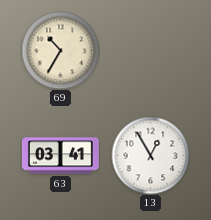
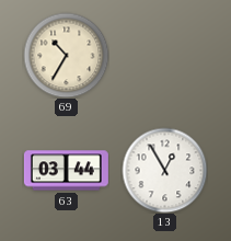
63: 03:41 -> 03:44
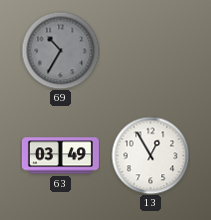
69 dial: cream -> grey
63: 03:44 -> 03:49
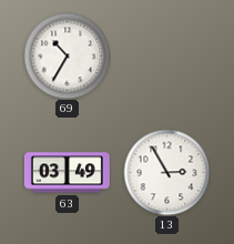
69 dial: grey -> white
13: 12:55 -> 2:55
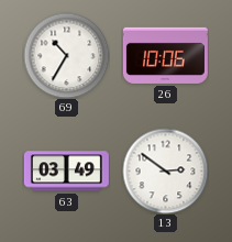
26: none -> 10:06
13: 2:55 -> 2:51
